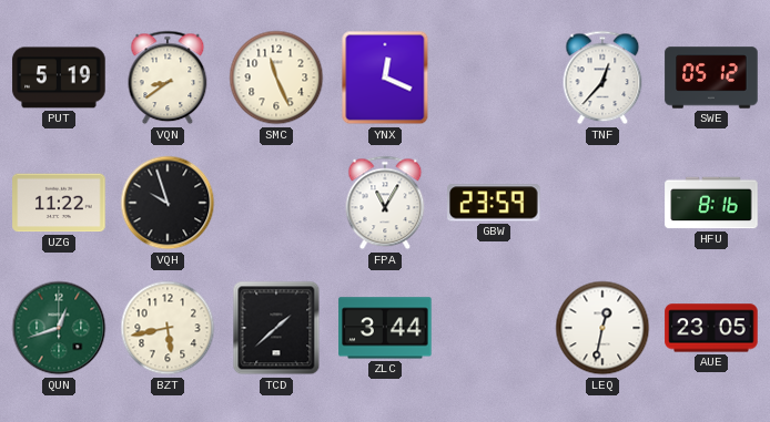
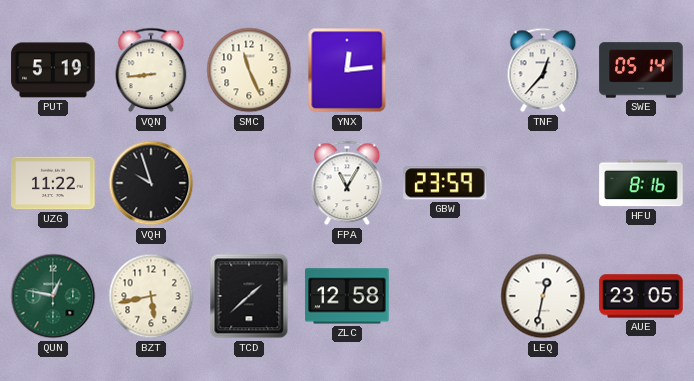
VQN: 8:39 -> 8:44
YNX: 12:19 -> 12:14
SWE: 05:12 -> 05:14
QUN: 12:42 -> 12:47
ZLC: 3:44 -> 12:58
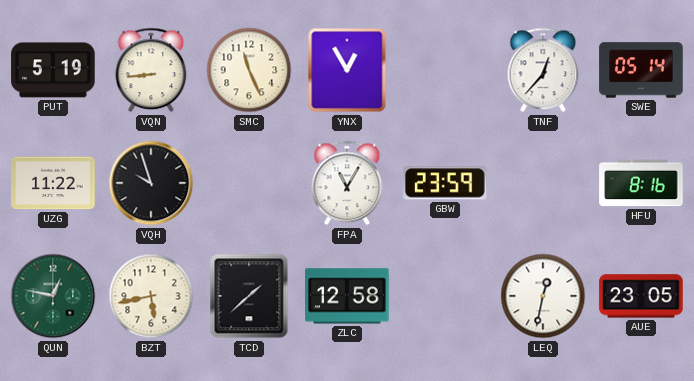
YNX: 12:14 -> 12:55
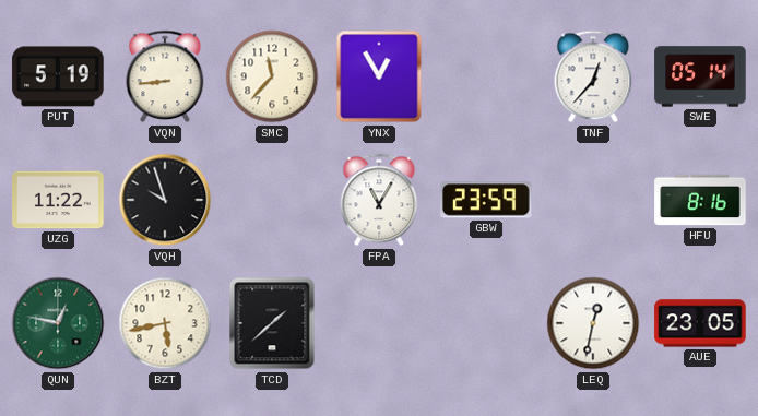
SMC: 11:26 -> 11:37
ZLC: 12:58 -> none
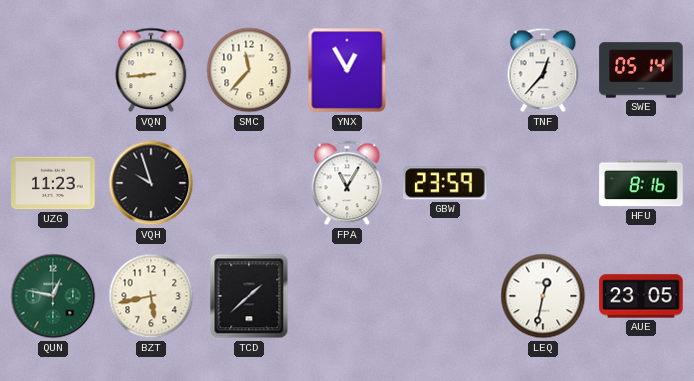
PUT: 5:19 -> none
UZG: 11:22 -> 11:23
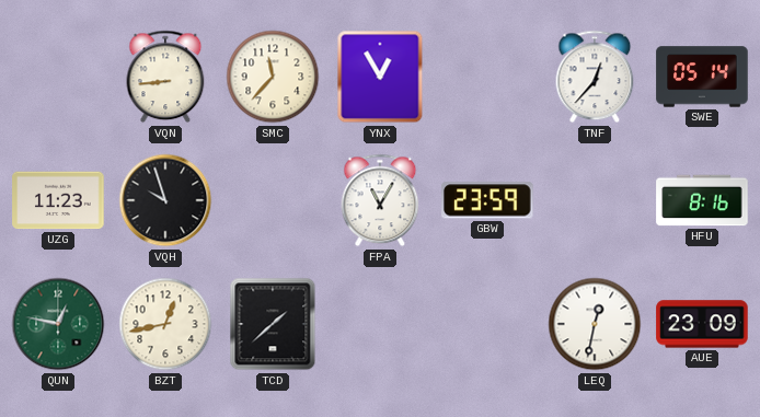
BZT: 5:43 -> 12:43
AUE: 23:05 -> 23:09
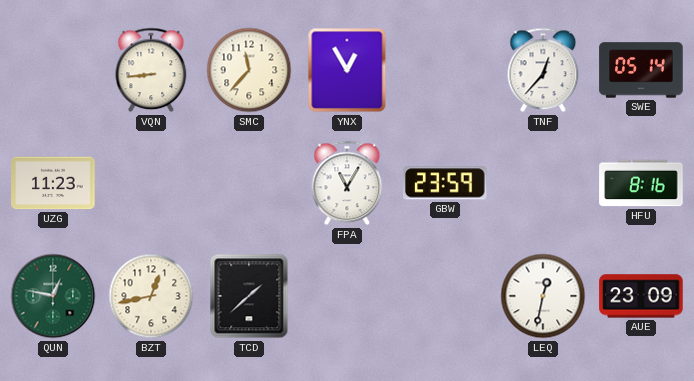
VQH: 9:57 -> none
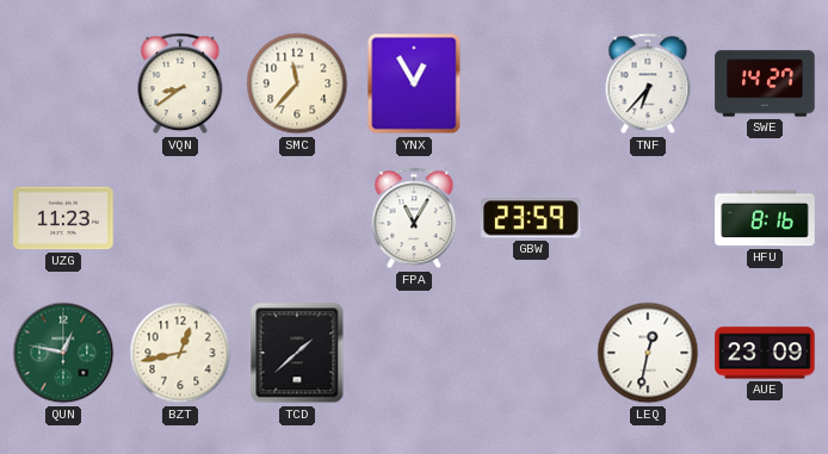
VQN: 8:44 -> 8:39
TNF: 12:37 -> 6:37
SWE: 05:14 -> 14:27
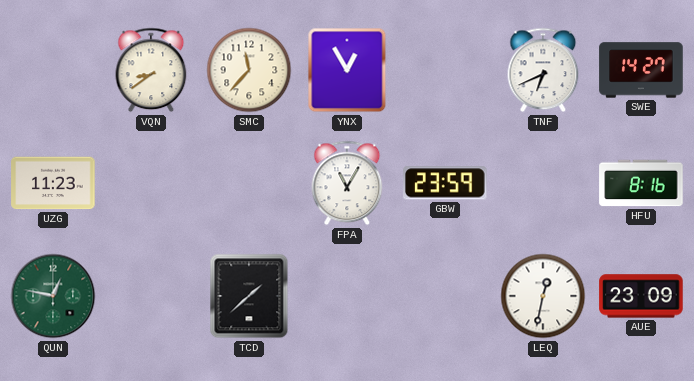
TNF: 6:37 -> 6:41
BZT: 12:43 -> none
